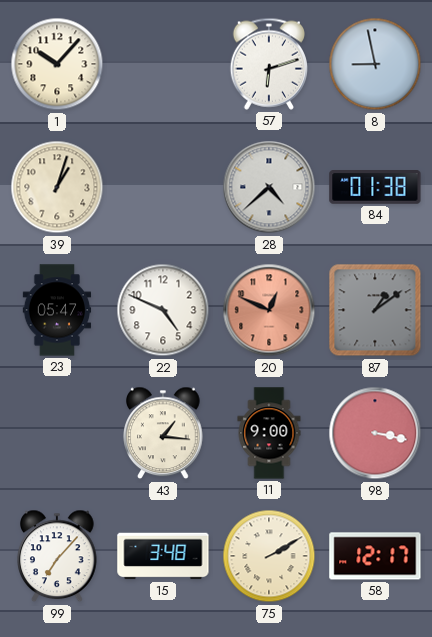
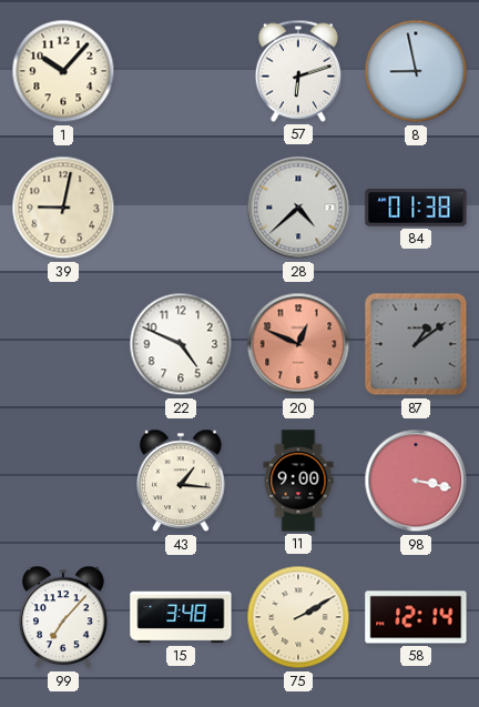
39: 1:03 -> 9:02
23: 05:47 -> none
58: 12:17 -> 12:14
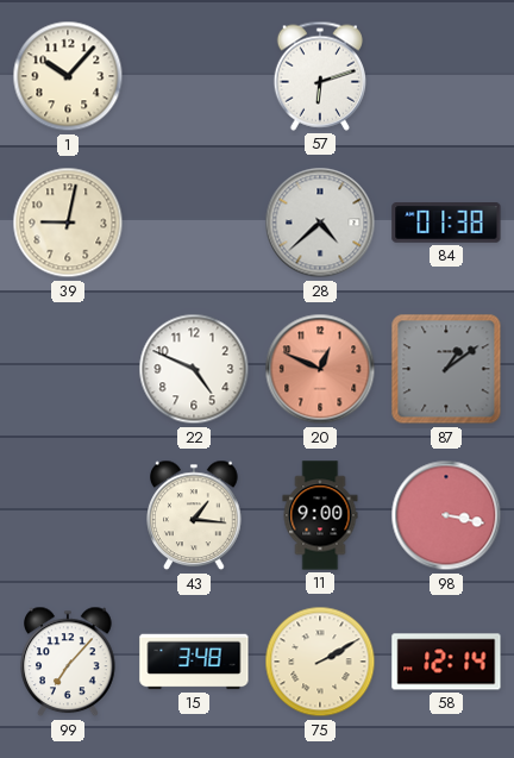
8: 8:58 -> none
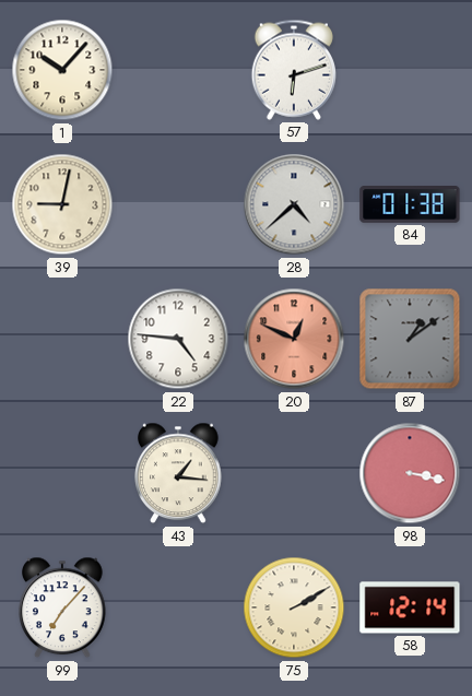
22: 4:49 -> 4:46
11: 9:00 -> none
15: 3:48 -> none
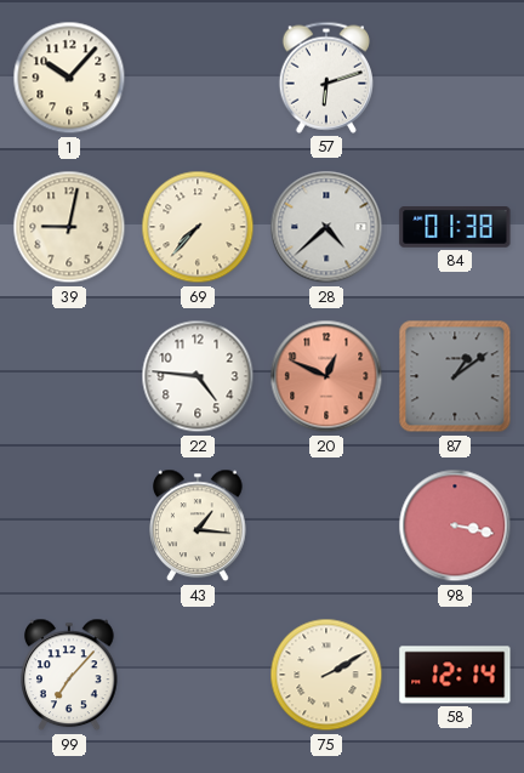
69: none -> 7:37
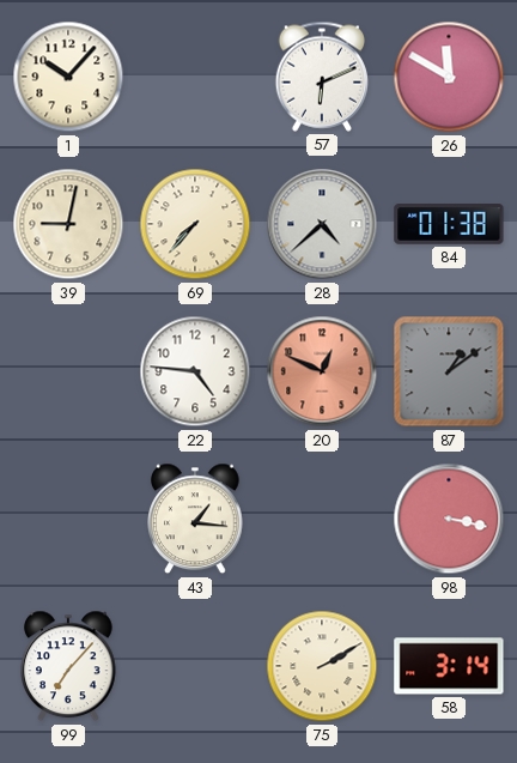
57: 6:12 -> 6:11
26: none -> 11:50
58: 12:14 -> 3:14
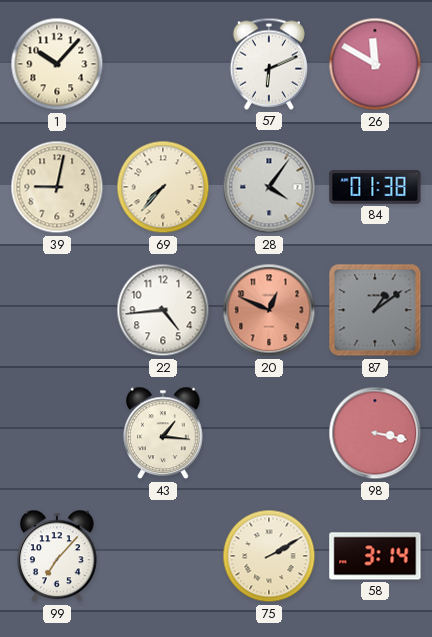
28: 4:38 -> 4:06
22: 4:46 -> 4:44
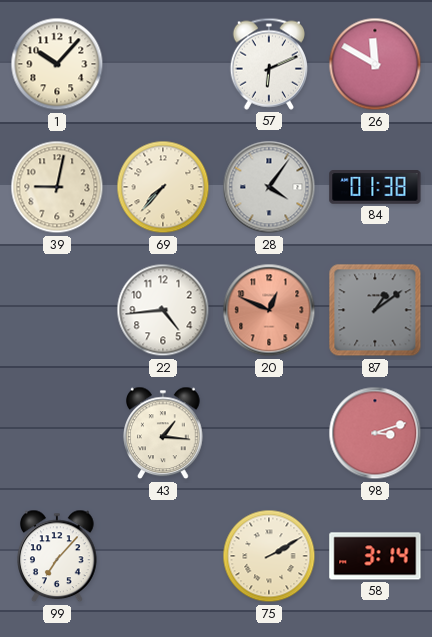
98: 3:17 -> 3:12
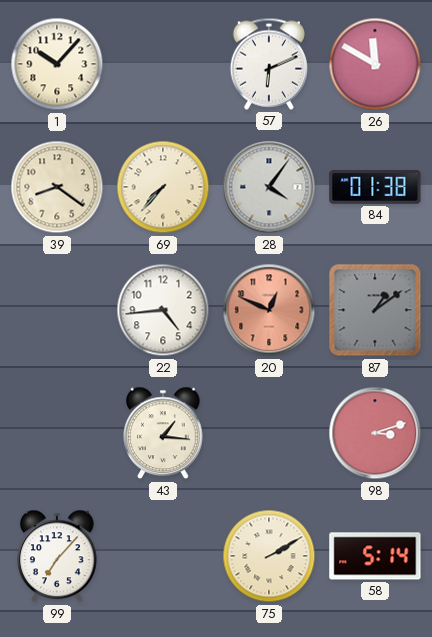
39: 9:02 -> 8:21
58: 3:14 -> 5:14
